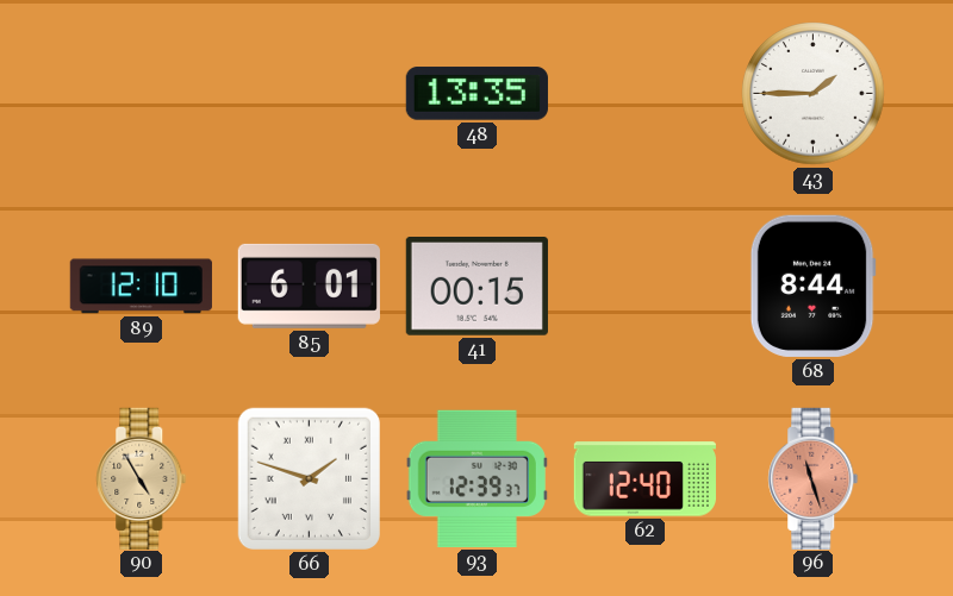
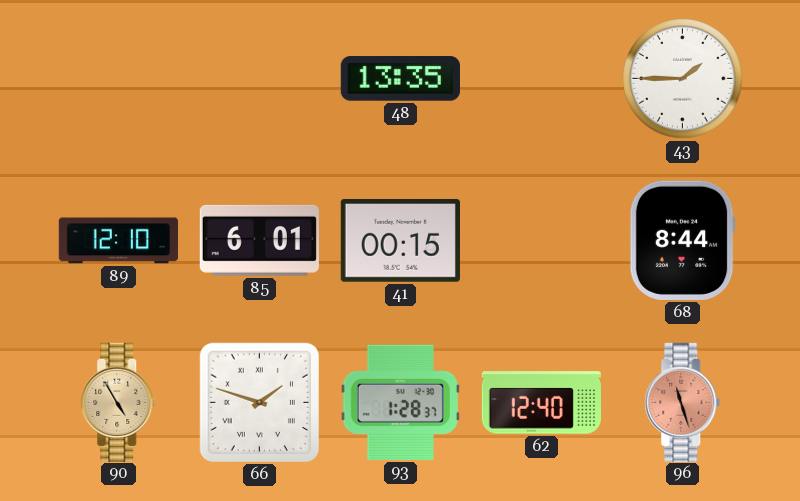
93: 12:39 -> 1:28
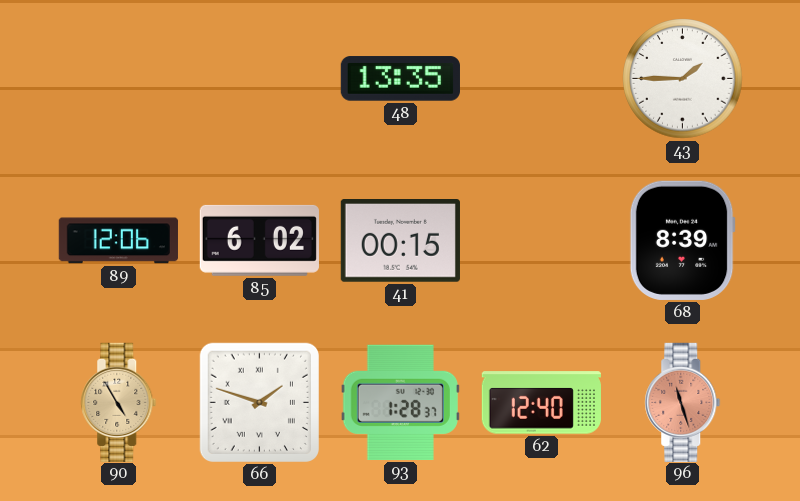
89: 12:10 -> 12:06
85: 6:01 -> 6:02
68: 8:44 -> 8:39
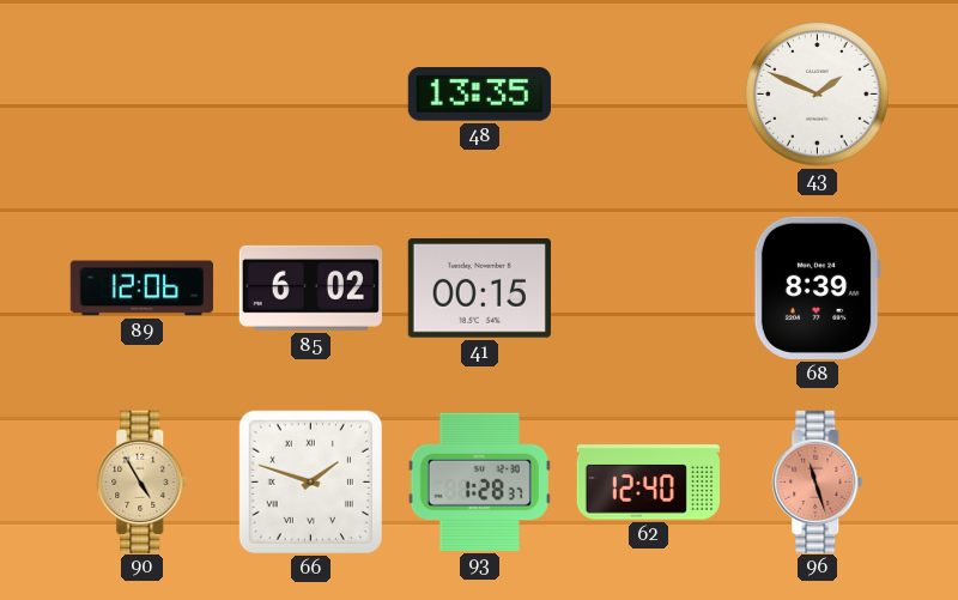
43: 1:45 -> 1:49
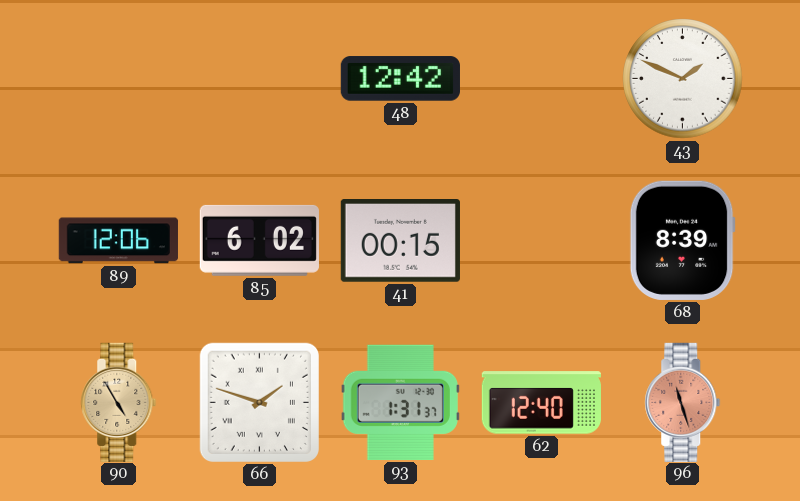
48: 13:35 -> 12:42
93: 1:28 -> 1:31
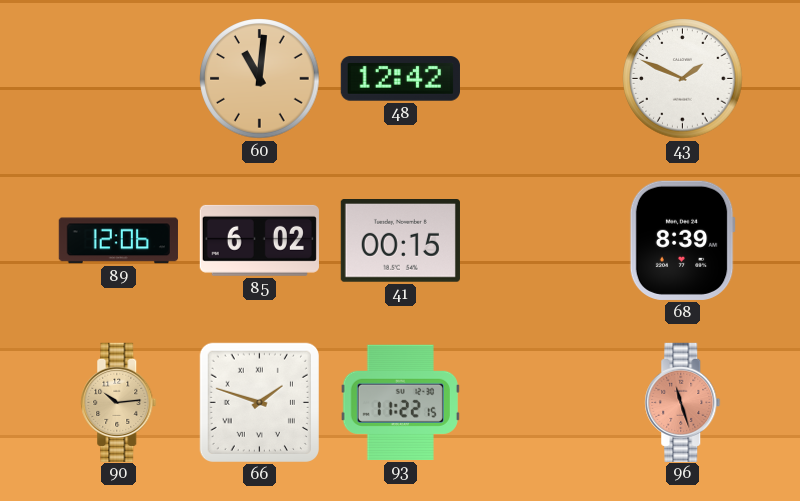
60: none -> 11:01
90: 4:55 -> 10:14
93: 1:31 -> 11:22
62: 12:40 -> none
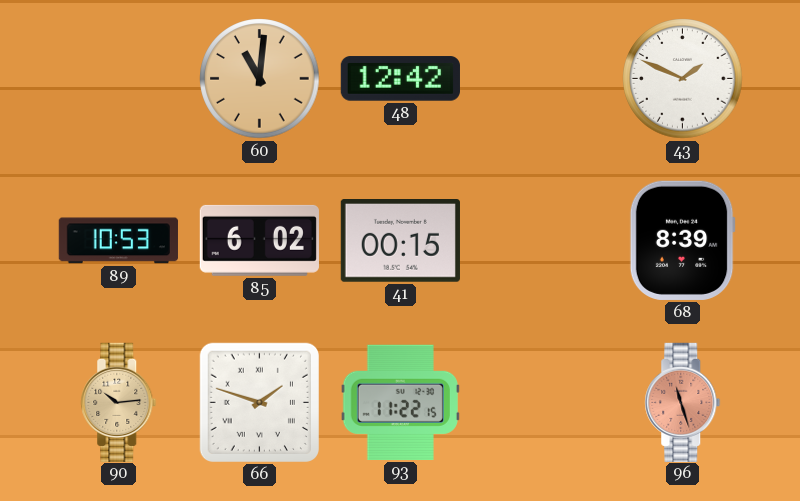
89: 12:06 -> 10:53
